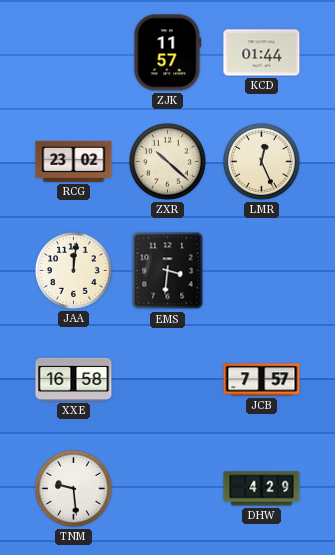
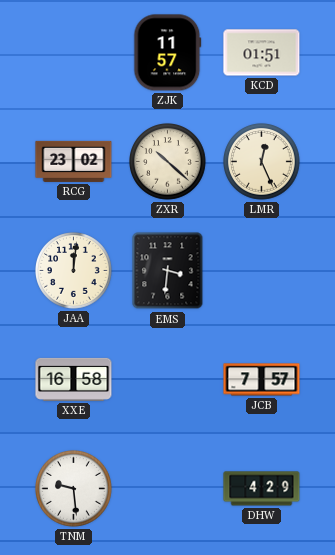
KCD: 01:44 -> 01:51
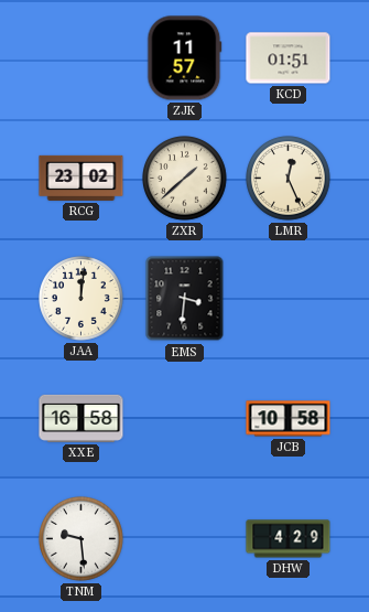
ZXR: 10:22 -> 1:38
JCB: 7:57 -> 10:58
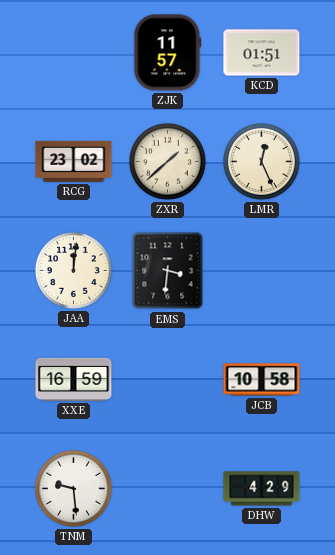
XXE: 16:58 -> 16:59
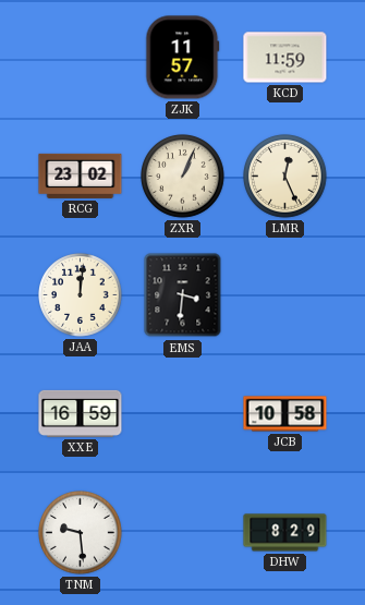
KCD: 01:51 -> 11:59
ZXR: 1:38 -> 1:04
DHW: 4:29 -> 8:29
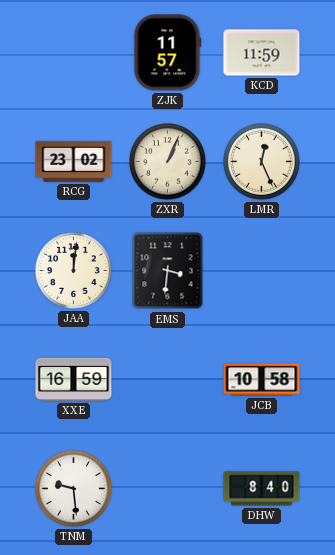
DHW: 8:29 -> 8:40
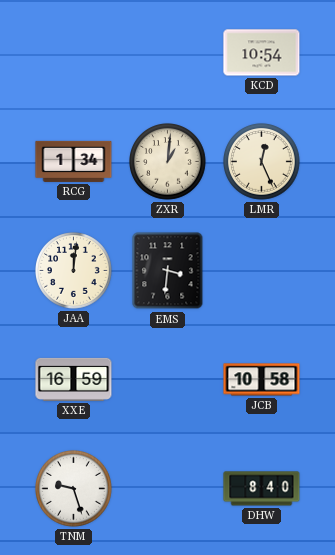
ZJK: 11:57 -> none
KCD: 11:59 -> 10:54
RCG: 23:02 -> 1:34
ZXR: 1:04 -> 1:01
TNM: 9:29 -> 9:27
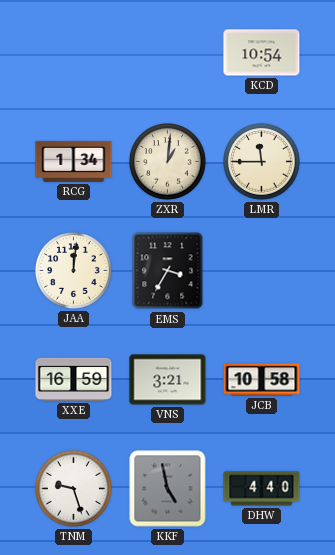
LMR: 12:26 -> 11:45
EMS: 3:31 -> 3:35
VNS: none -> 3:21
KKF: none -> 4:58
DHW: 8:40 -> 4:40
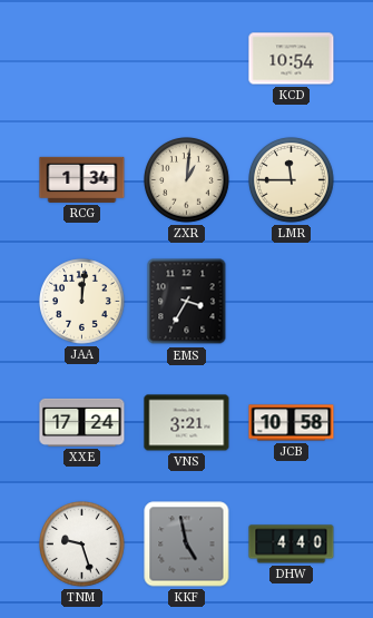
XXE: 16:59 -> 17:24
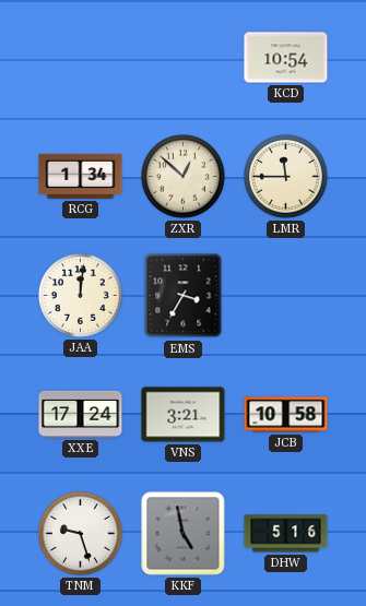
ZXR: 1:01 -> 12:52
DHW: 4:40 -> 5:16
